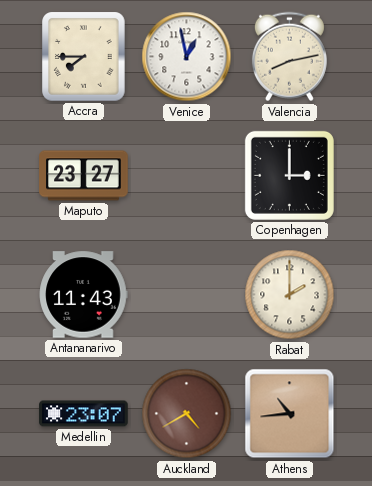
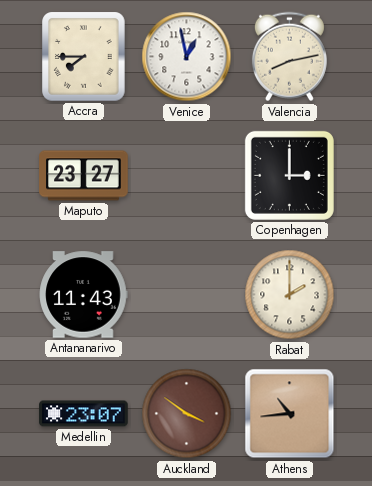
Auckland: 4:40 -> 3:51
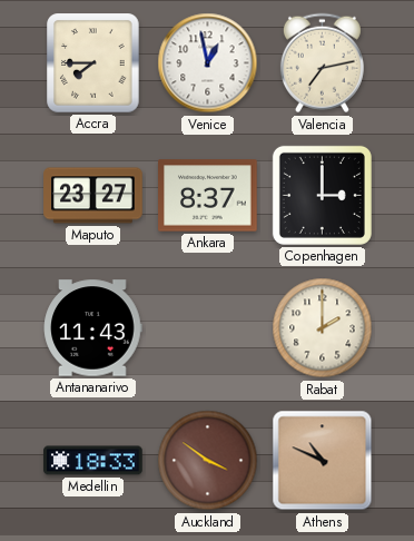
Valencia: 8:13 -> 7:13
Ankara: none -> 8:37
Medellin: 23:07 -> 18:33
Athens: 10:44 -> 10:49
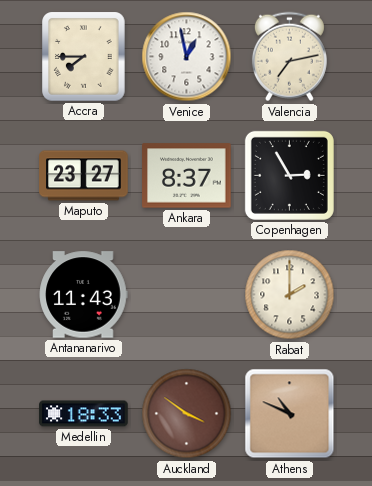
Copenhagen: 3:00 -> 2:55
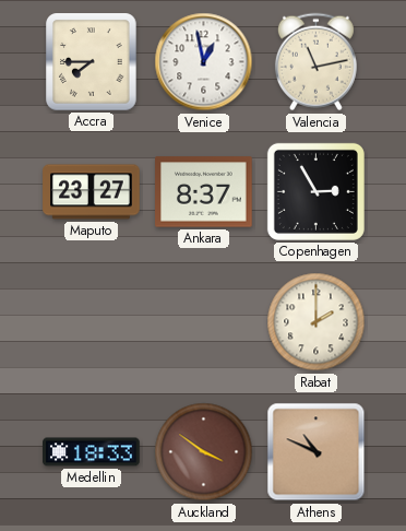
Valencia: 7:13 -> 11:13
Antananarivo: 11:43 -> none
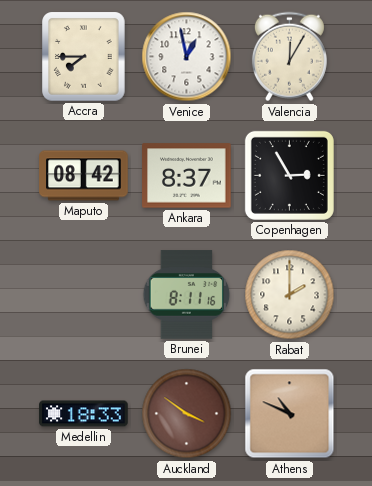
Valencia: 11:13 -> 12:05
Maputo: 23:27 -> 08:42
Brunei: none -> 8:11
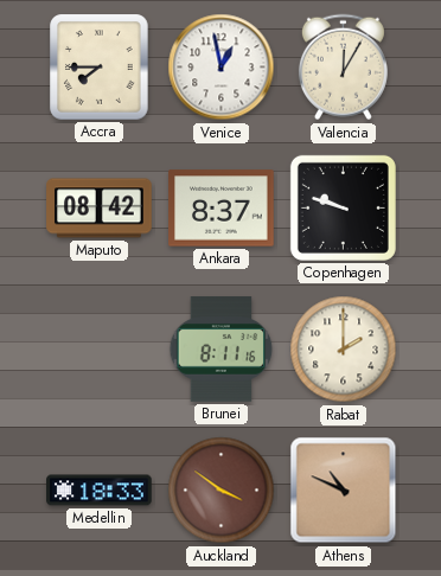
Copenhagen: 2:55 -> 9:48
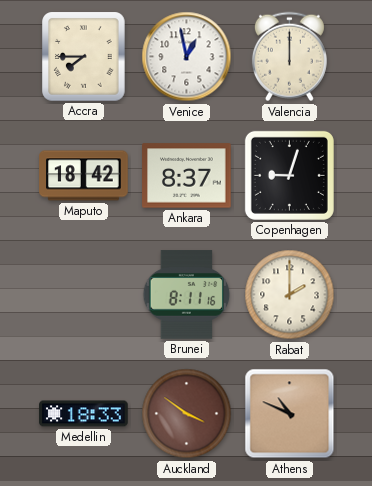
Valencia: 12:05 -> 12:00
Maputo: 08:42 -> 18:42
Copenhagen: 9:48 -> 9:03
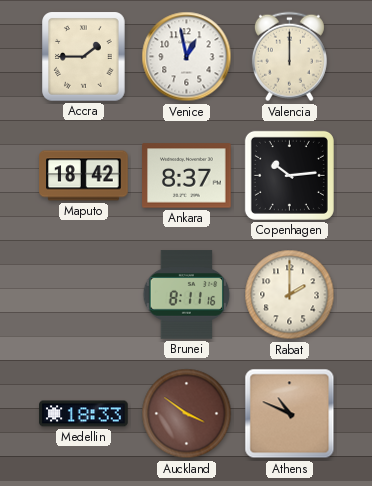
Accra: 7:45 -> 1:45
Copenhagen: 9:03 -> 10:14
